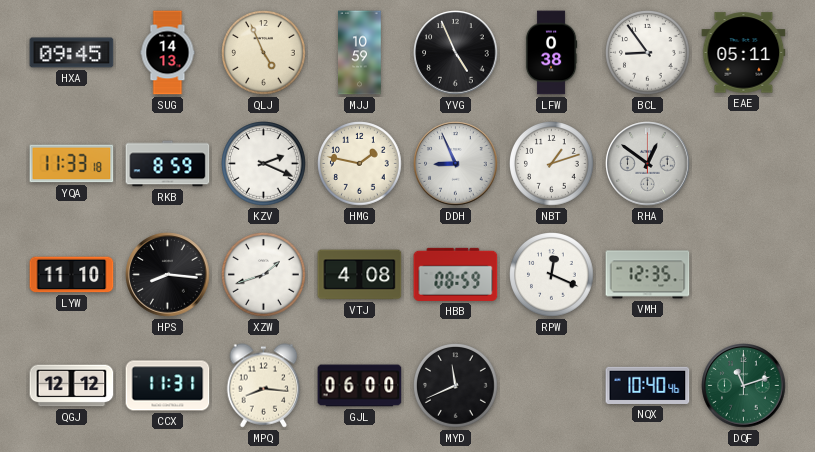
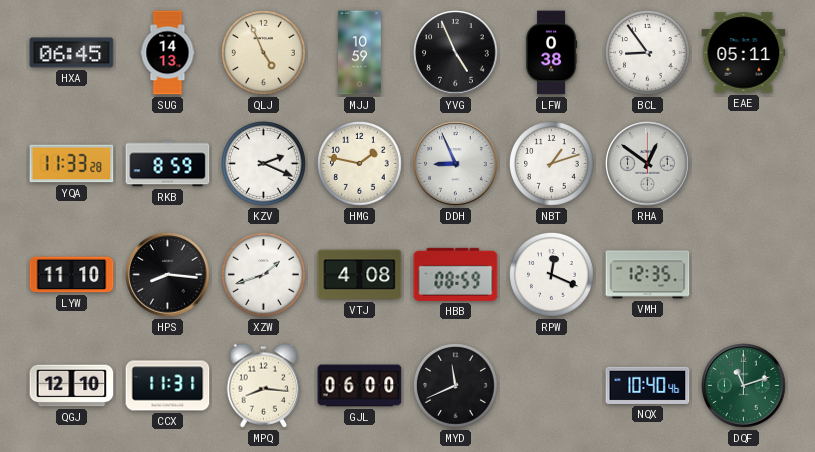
HXA: 09:45 -> 06:45
YQA: 11:33:18 -> 11:33:28
QGJ: 12:12 -> 12:10
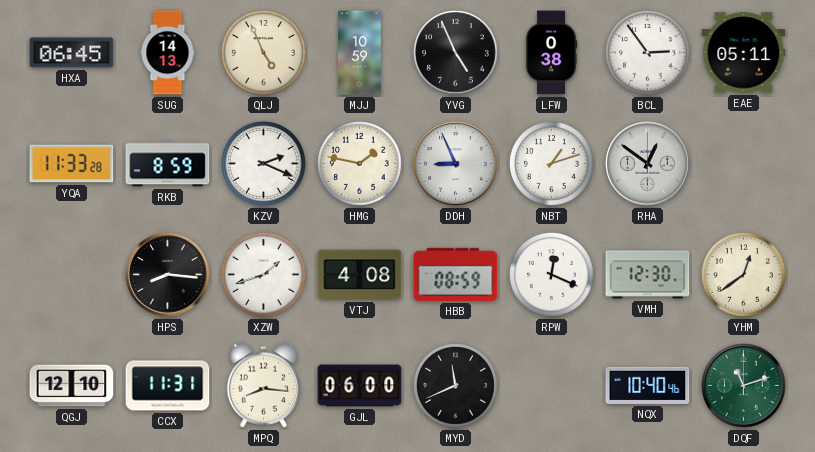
BCL: 8:54 -> 2:54
LYW: 11:10 -> none
VMH: 12:35 -> 12:30
YHM: none -> 12:39
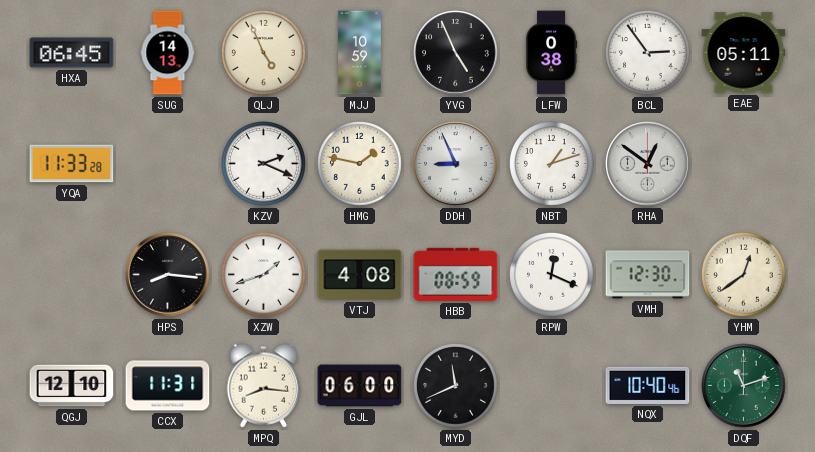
RKB: 8:59 -> none
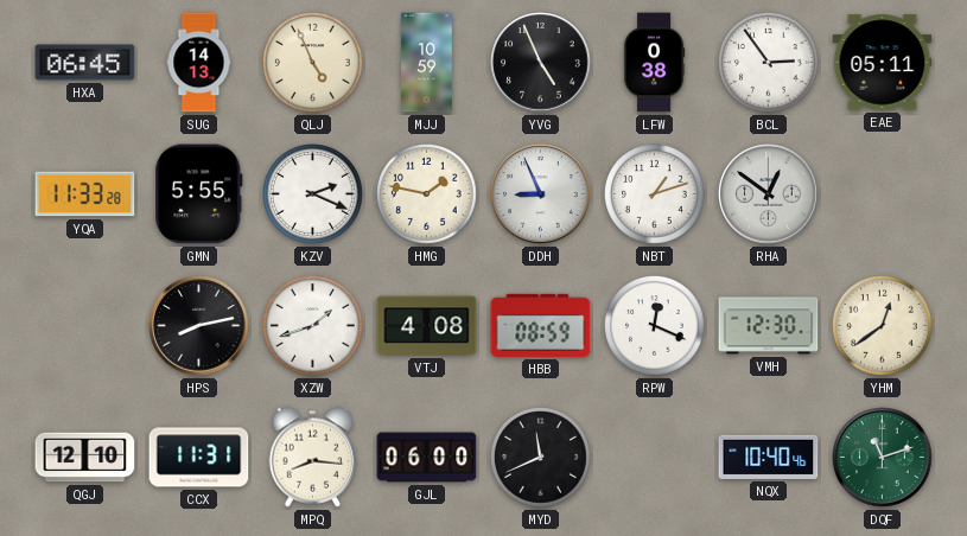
GMN: none -> 5:55
HPS: 8:16 -> 8:13
